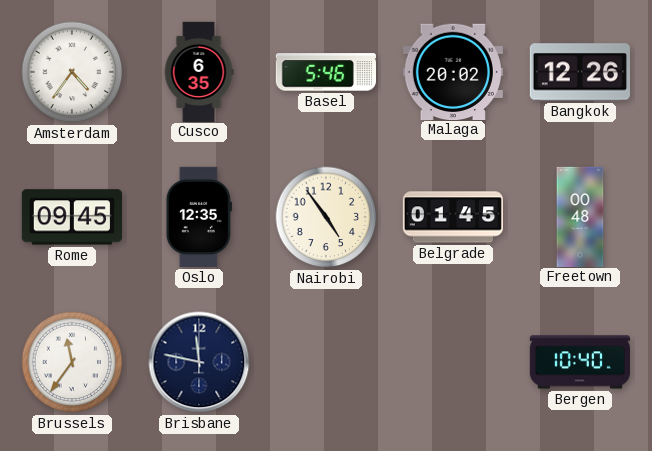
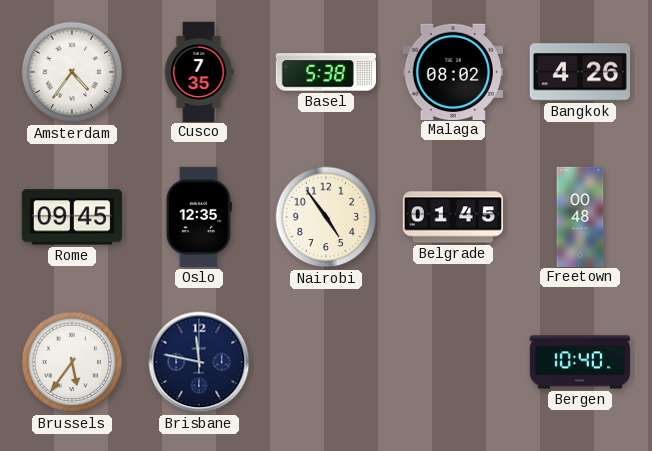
Cusco: 6:35 -> 7:35
Basel: 5:46 -> 5:38
Malaga: 20:02 -> 08:02
Bangkok: 12:26 -> 4:26
Brussels: 11:36 -> 5:36
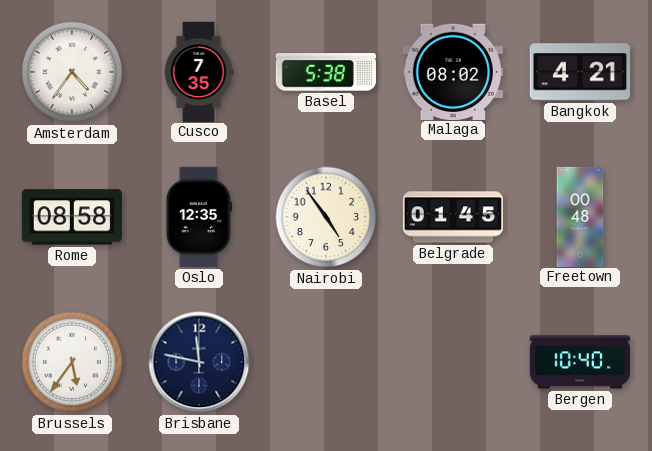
Bangkok: 4:26 -> 4:21
Rome: 09:45 -> 08:58
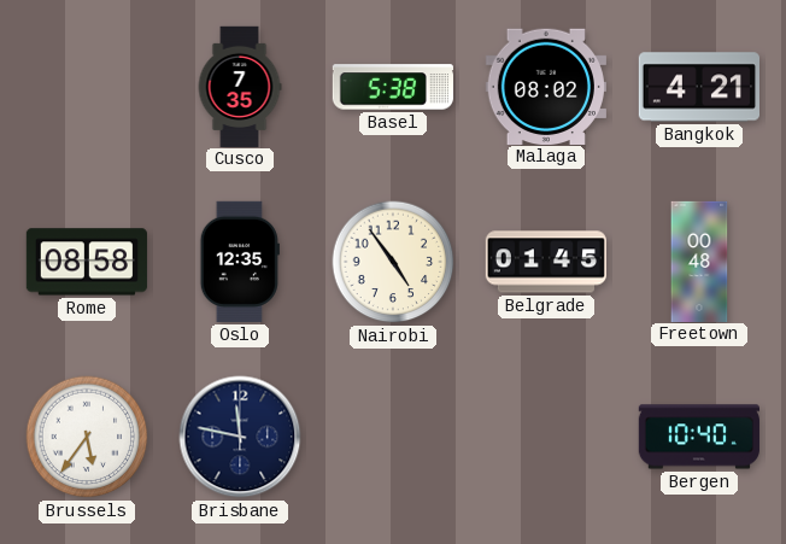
Amsterdam: 4:36 -> none
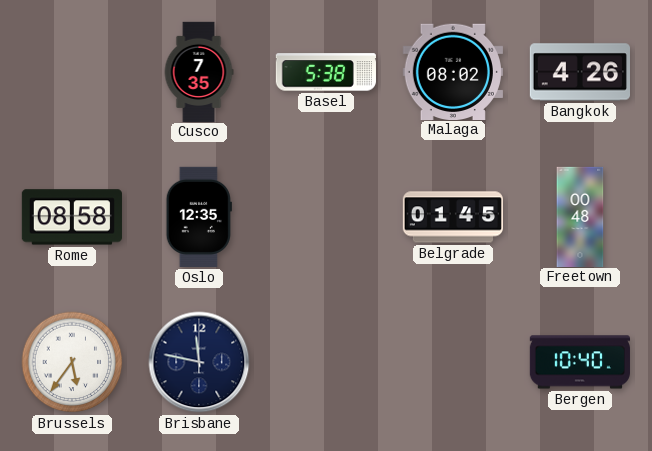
Bangkok: 4:21 -> 4:26
Nairobi: 4:54 -> none
